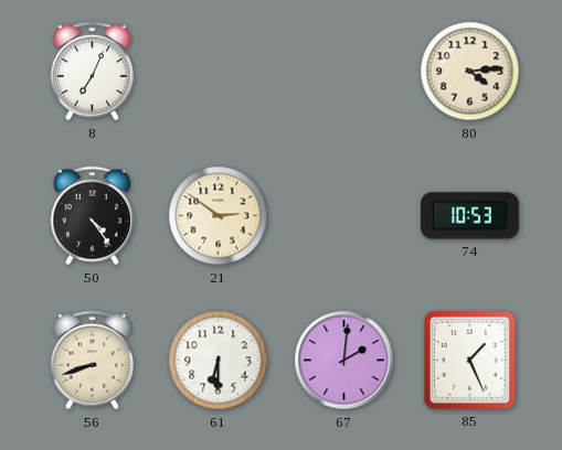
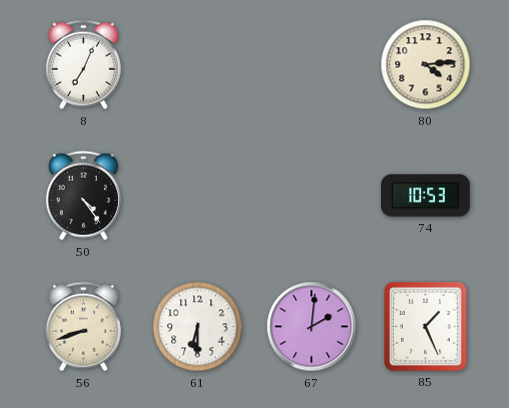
21: 2:51 -> none
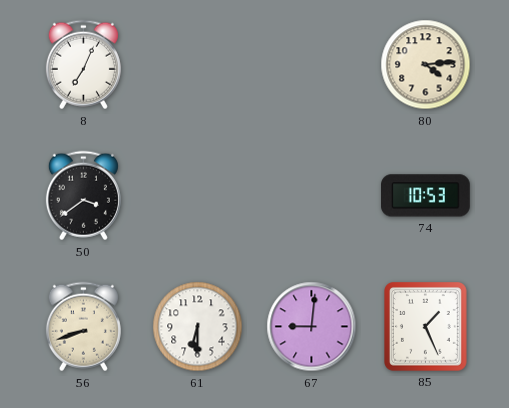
50: 4:24 -> 3:39
67: 2:01 -> 9:01
